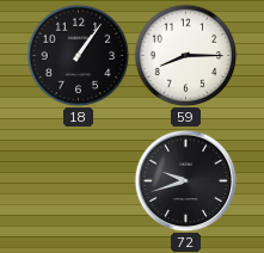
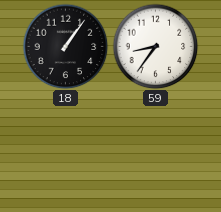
59: 8:15 -> 8:36
72: 9:42 -> none
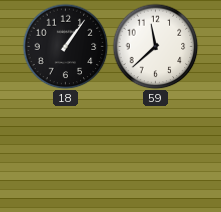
59: 8:36 -> 11:38
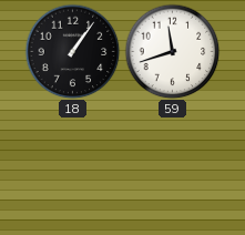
59: 11:38 -> 11:42
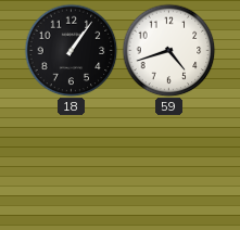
59: 11:42 -> 4:42
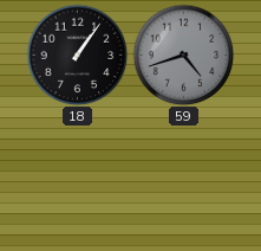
59 dial: white -> grey
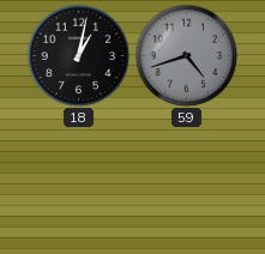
18: 1:06 -> 1:02
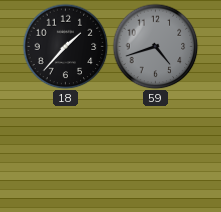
18: 1:02 -> 1:37
